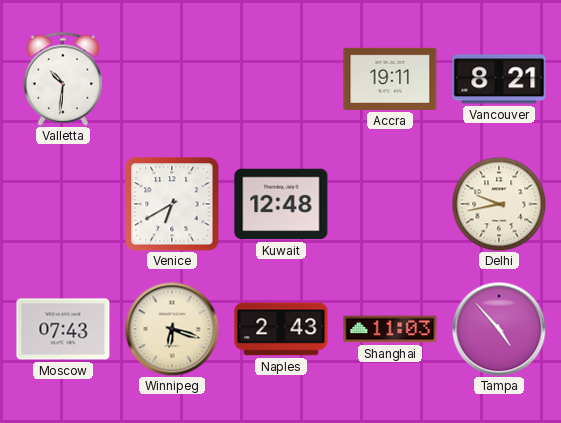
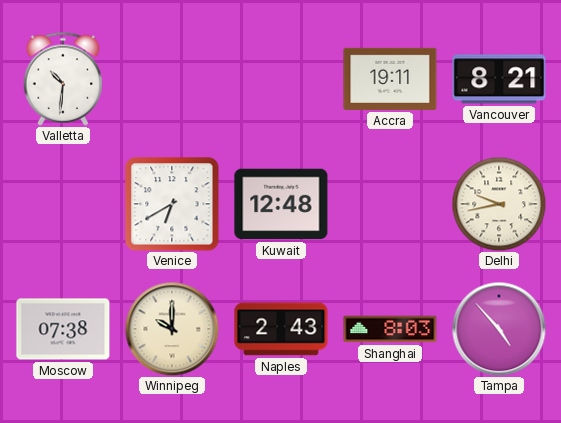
Moscow: 07:43 -> 07:38
Winnipeg: 6:18 -> 10:00
Shanghai: 11:03 -> 8:03
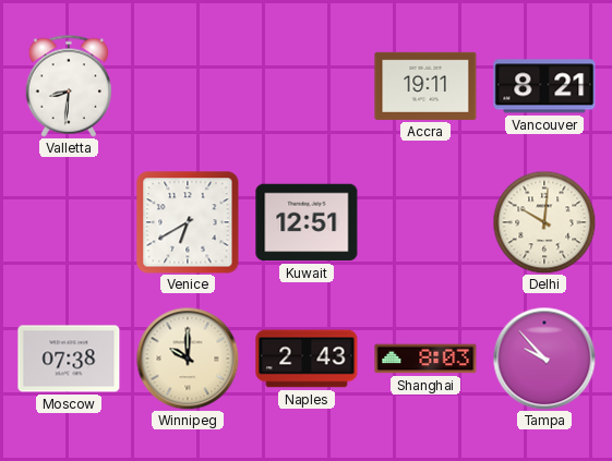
Valletta: 10:31 -> 8:31
Kuwait: 12:48 -> 12:51
Delhi: 9:43 -> 10:01
Tampa: 4:53 -> 9:53
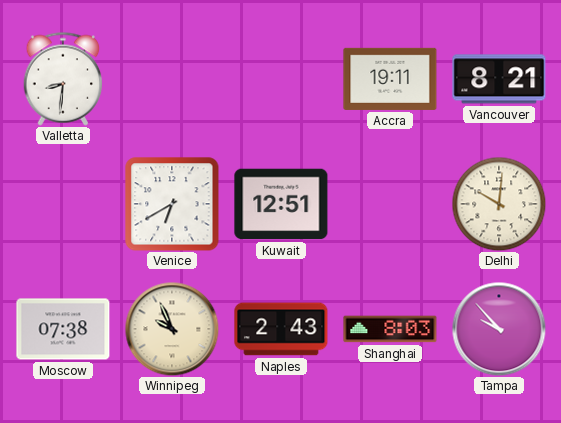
Winnipeg: 10:00 -> 9:56
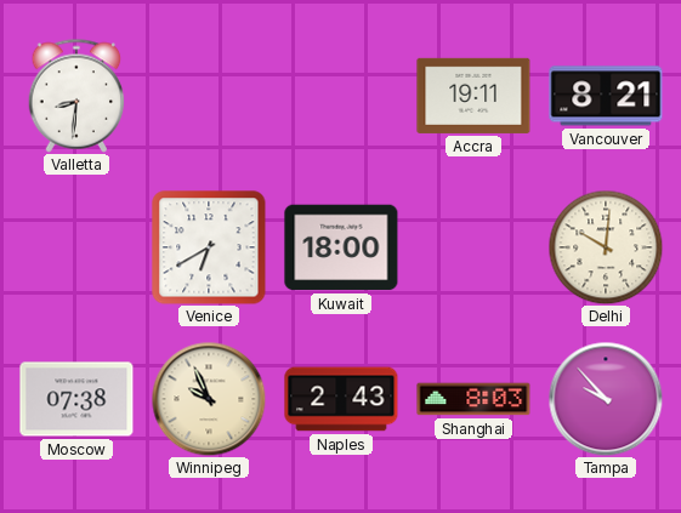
Kuwait: 12:51 -> 18:00
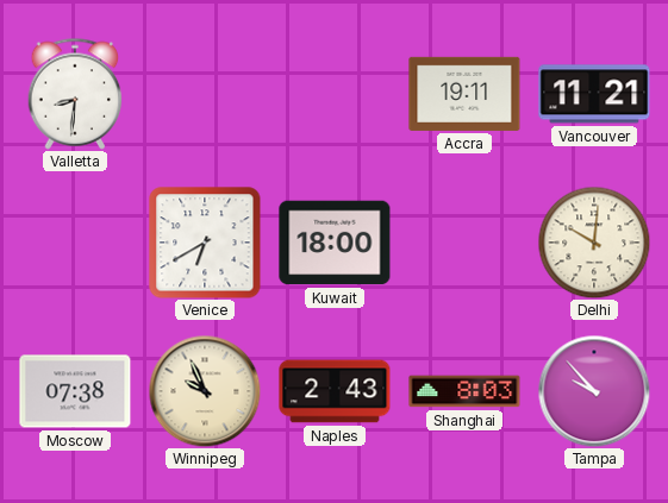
Vancouver: 8:21 -> 11:21
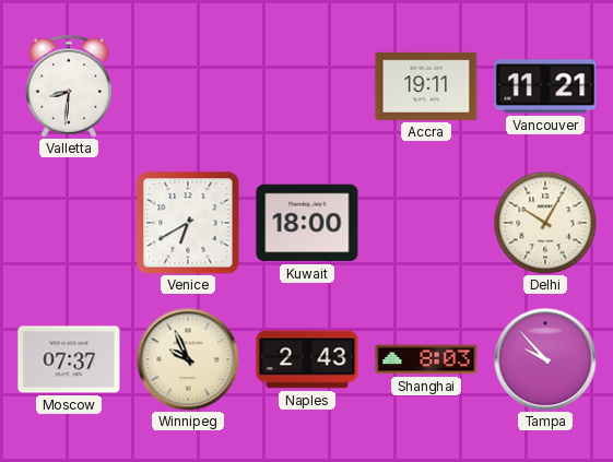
Delhi: 10:01 -> 10:05
Moscow: 07:38 -> 07:37
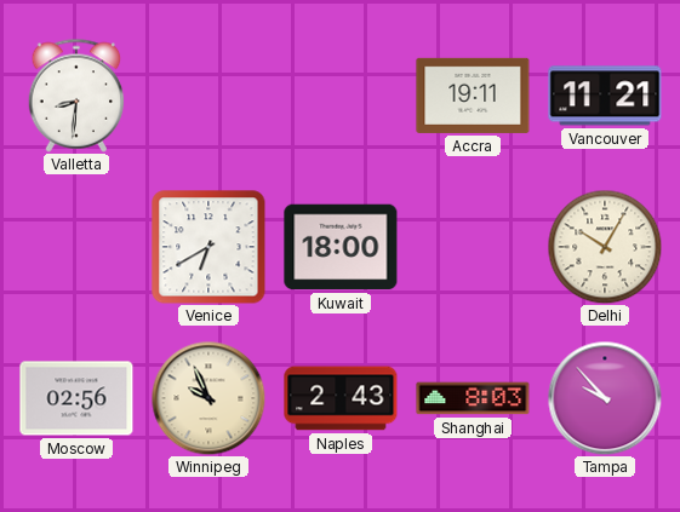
Moscow: 07:37 -> 02:56
